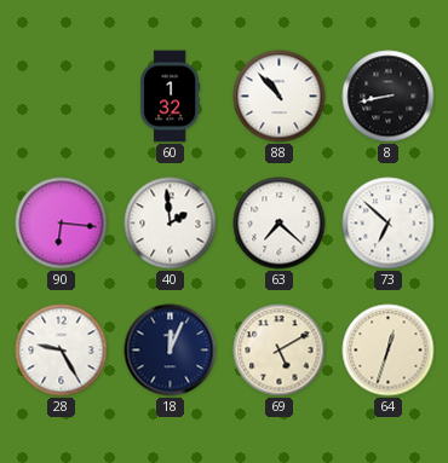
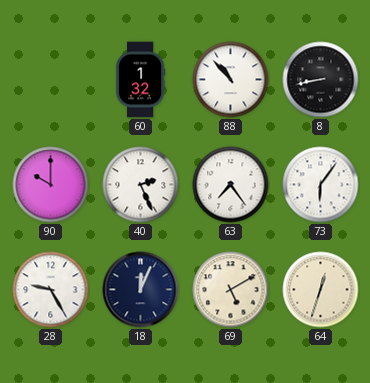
90: 6:16 -> 10:00
40: 1:59 -> 2:26
63: 7:22 -> 7:24
73: 6:52 -> 6:06
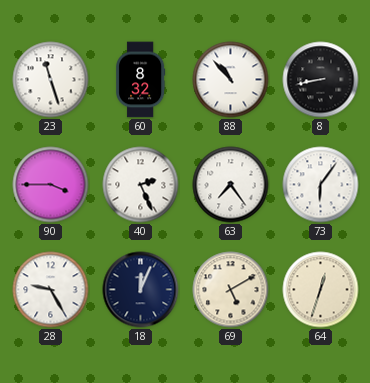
23: none -> 11:27
60: 1:32 -> 8:32
90: 10:00 -> 3:45
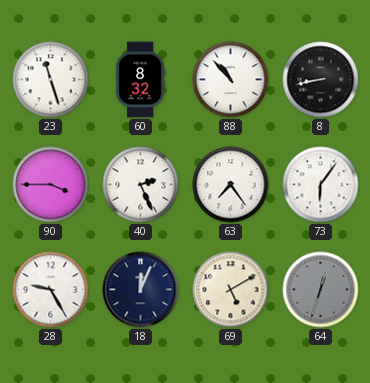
64 dial: cream -> grey
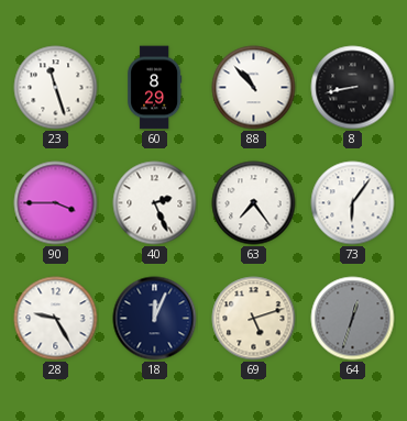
60: 8:32 -> 8:29
69: 5:10 -> 5:12
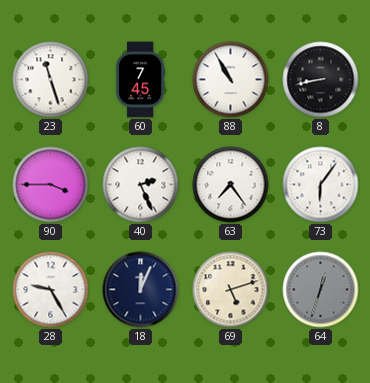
60: 8:29 -> 7:45
88: 10:53 -> 10:55
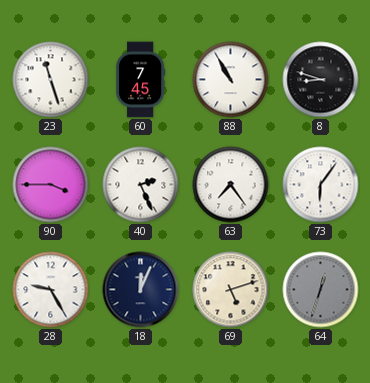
8: 8:43 -> 8:48
